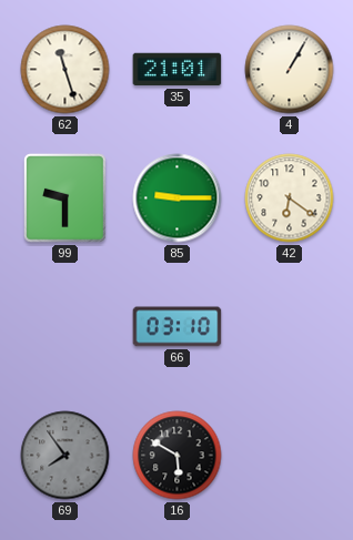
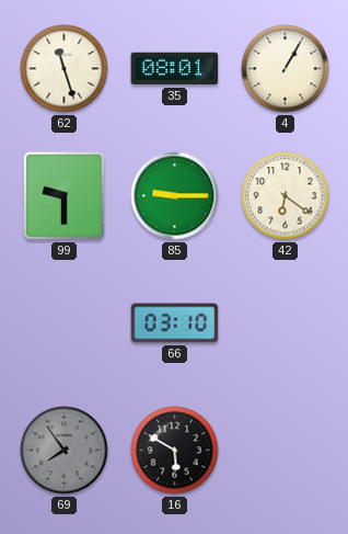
35: 21:01 -> 08:01
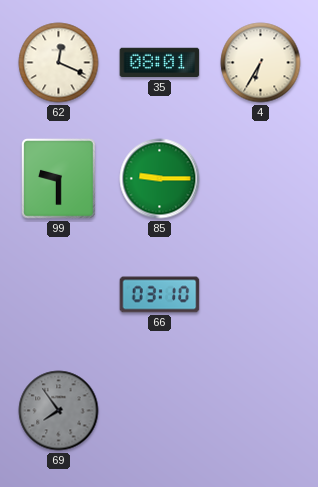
62: 11:27 -> 12:19
4: 1:05 -> 6:35
42: 6:21 -> none
16: 5:50 -> none
